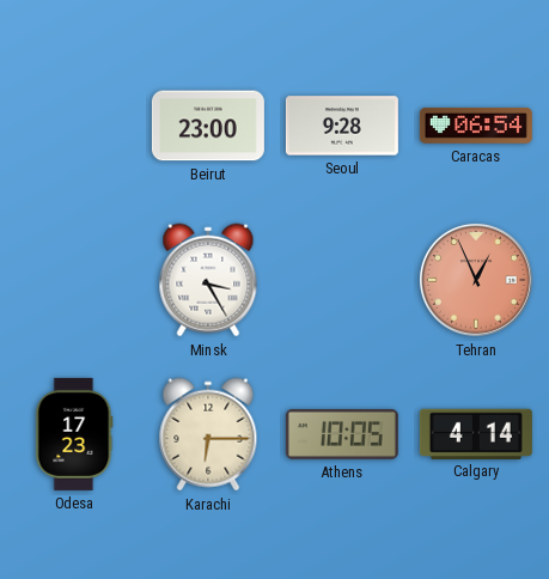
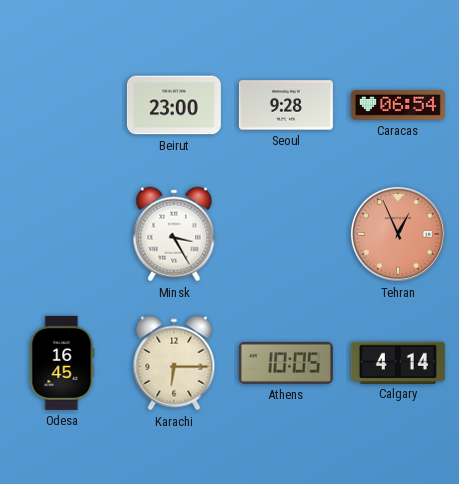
Odesa: 17:23 -> 16:45
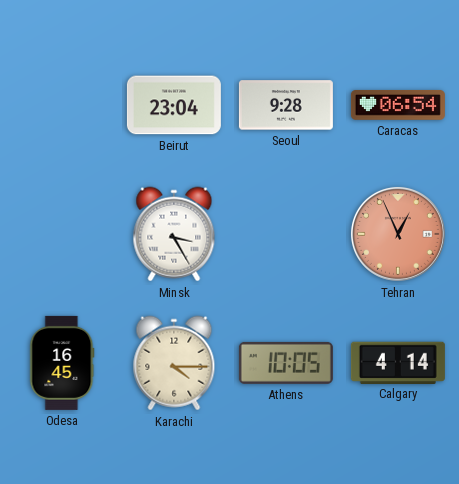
Beirut: 23:00 -> 23:04
Karachi: 6:15 -> 4:15
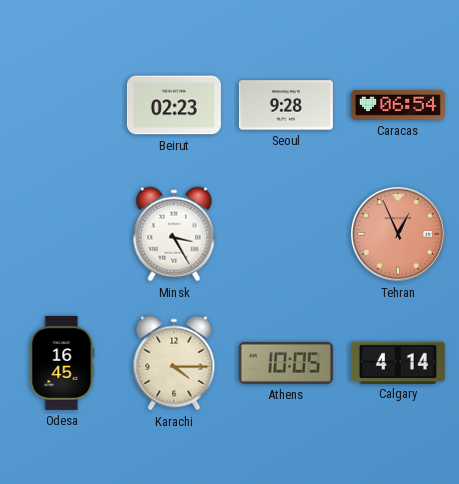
Beirut: 23:04 -> 02:23
